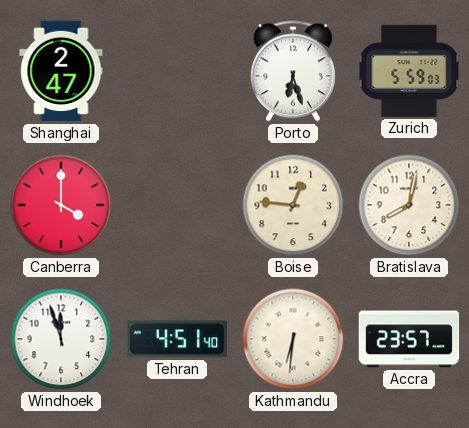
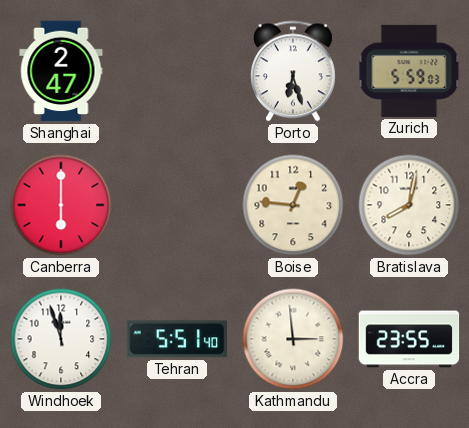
Canberra: 4:00 -> 6:00
Tehran: 4:51 -> 5:51
Kathmandu: 6:31 -> 2:59
Accra: 23:57 -> 23:55
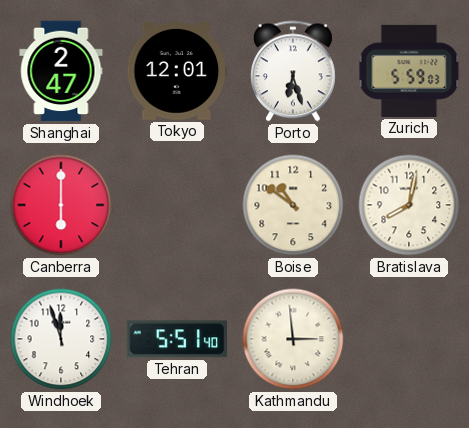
Tokyo: none -> 12:01
Boise: 12:46 -> 10:51
Accra: 23:55 -> none
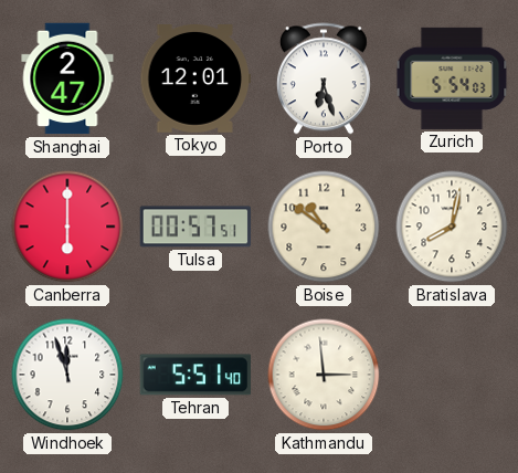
Zurich: 5:59 -> 5:54
Tulsa: none -> 00:57
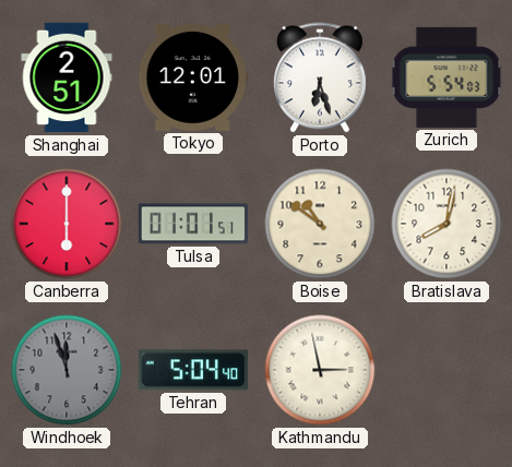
Shanghai: 2:47 -> 2:51
Tulsa: 00:57 -> 01:01
Windhoek dial: white -> grey
Tehran: 5:51 -> 5:04
Kathmandu: 2:59 -> 2:58
